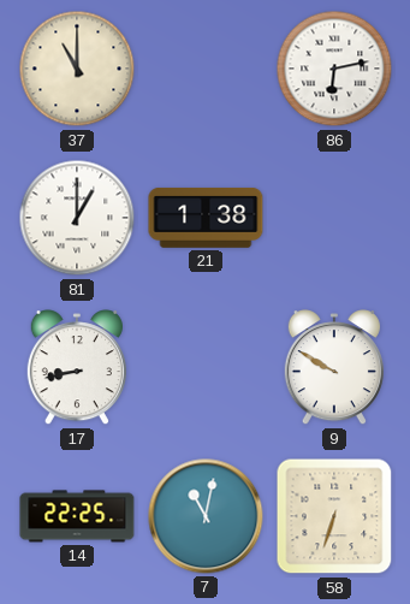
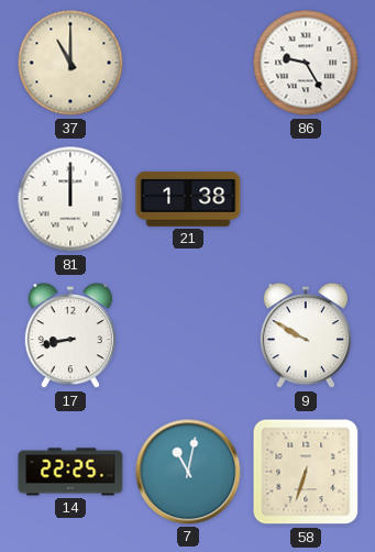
86: 6:13 -> 9:25
81: 1:00 -> 12:00
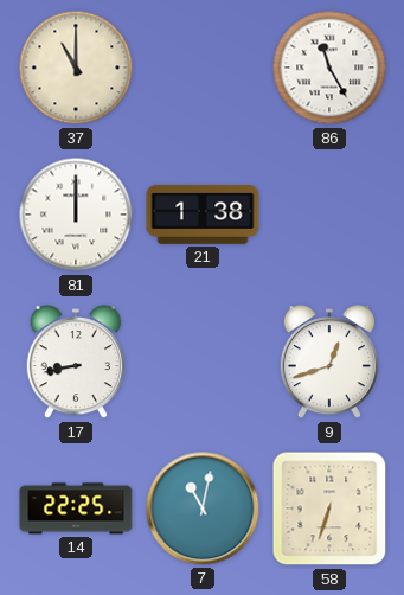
86: 9:25 -> 11:25
9: 9:50 -> 12:42
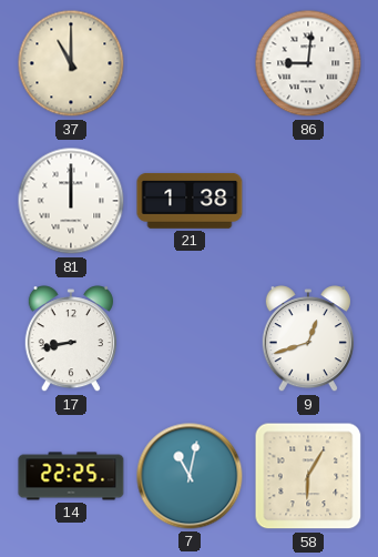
86: 11:25 -> 9:01
58: 6:33 -> 6:05
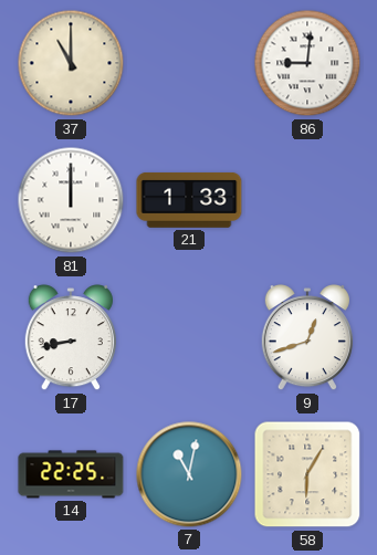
21: 1:38 -> 1:33
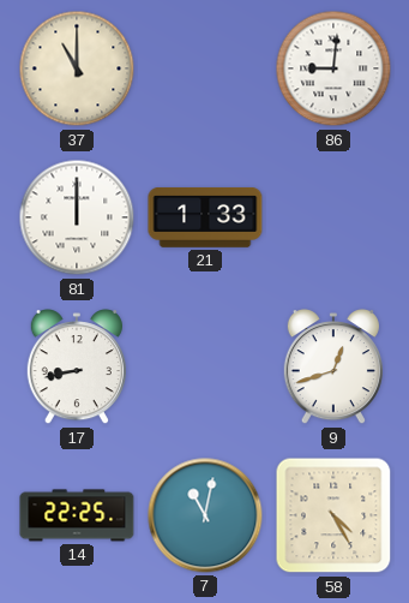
58: 6:05 -> 4:25
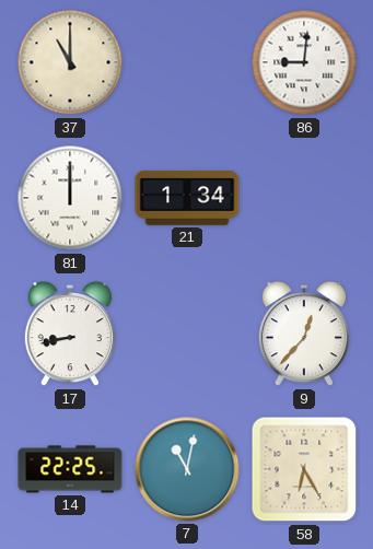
21: 1:33 -> 1:34
9: 12:42 -> 12:37
58: 4:25 -> 6:25
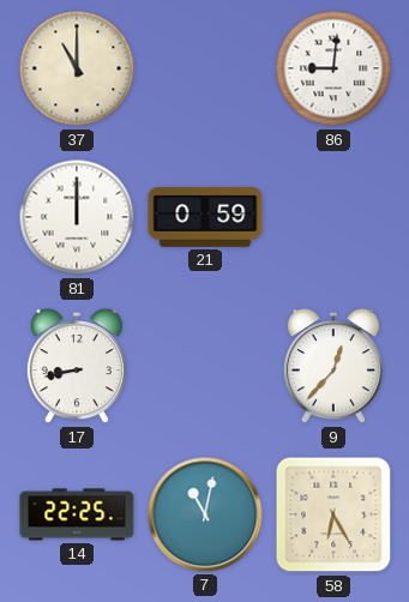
21: 1:34 -> 0:59
